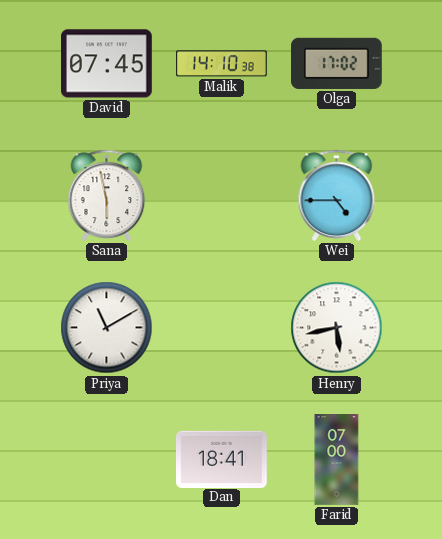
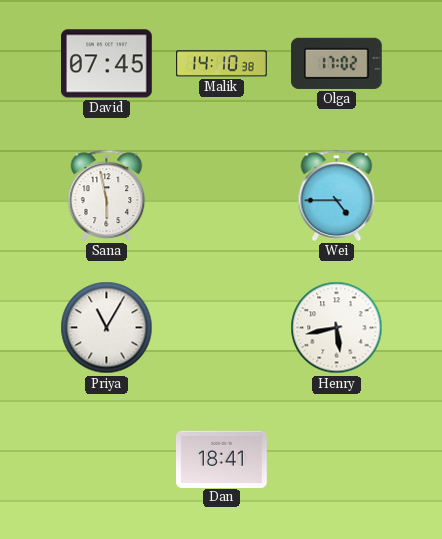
Priya: 11:10 -> 11:05
Farid: 07:00 -> none
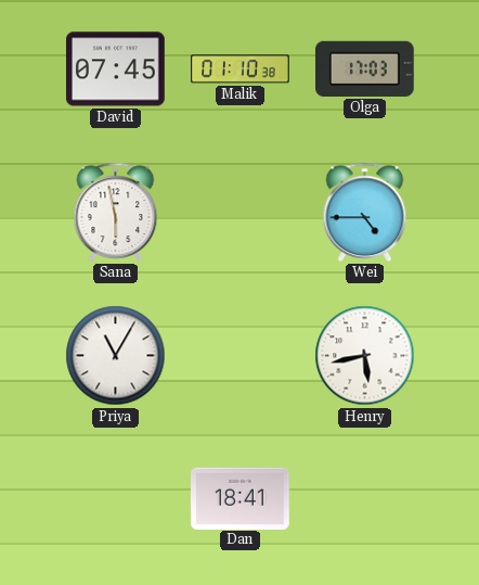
Malik: 14:10 -> 01:10
Olga: 17:02 -> 17:03
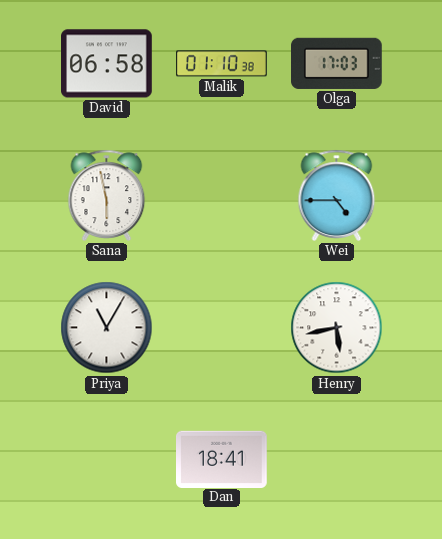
David: 07:45 -> 06:58
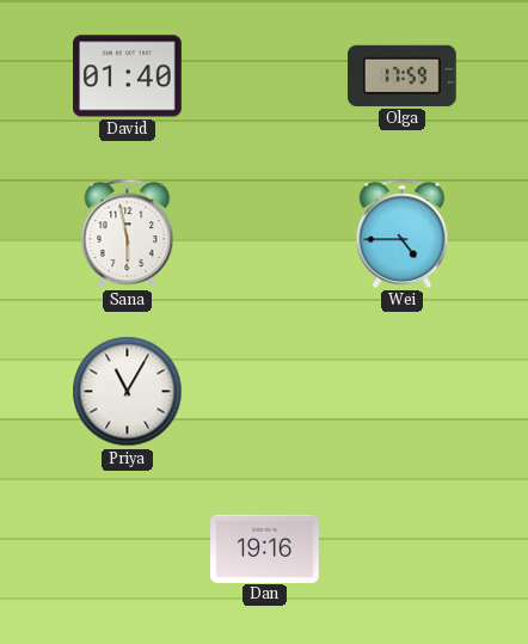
David: 06:58 -> 01:40
Malik: 01:10 -> none
Olga: 17:03 -> 17:59
Henry: 5:43 -> none
Dan: 18:41 -> 19:16
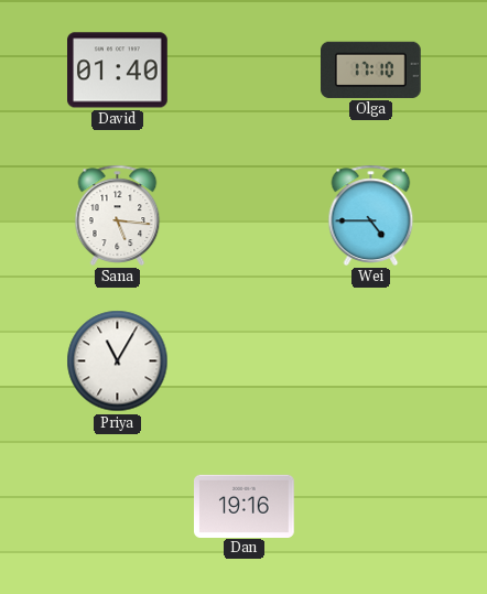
Olga: 17:59 -> 17:10
Sana: 5:58 -> 5:16
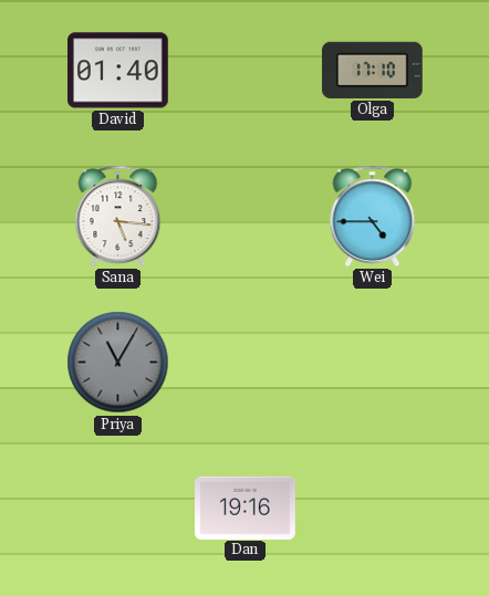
Priya dial: white -> grey
